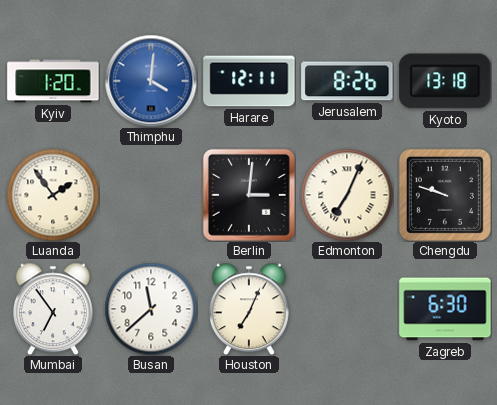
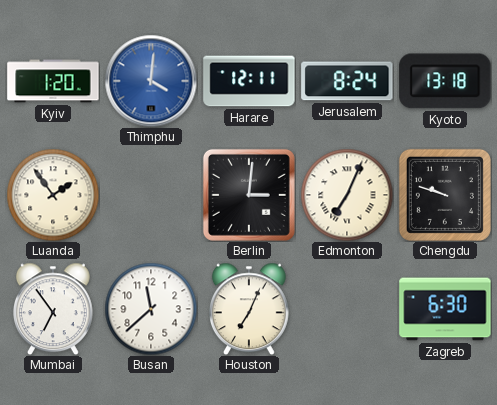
Jerusalem: 8:26 -> 8:24
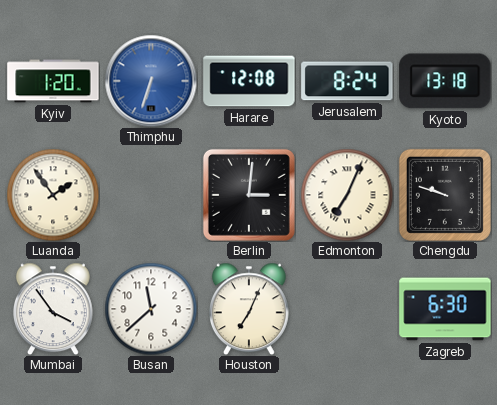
Thimphu: 4:01 -> 6:33
Harare: 12:11 -> 12:08
Mumbai: 6:54 -> 3:54
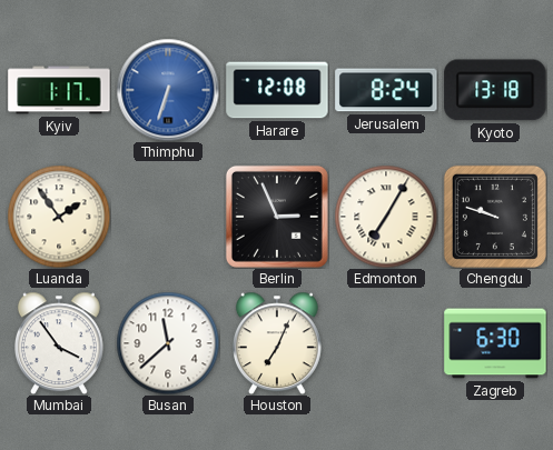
Kyiv: 1:20 -> 1:17
Berlin: 3:01 -> 2:56
Edmonton: 7:04 -> 7:05
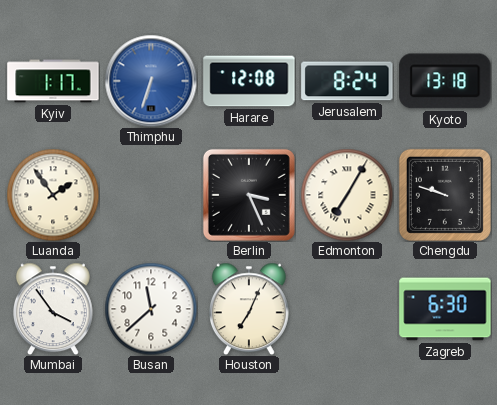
Berlin: 2:56 -> 3:26
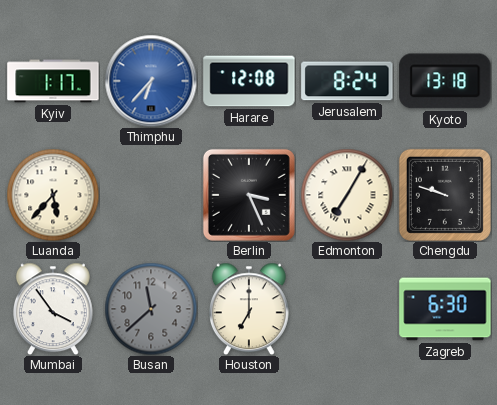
Thimphu: 6:33 -> 6:37
Luanda: 1:54 -> 5:37
Busan dial: white -> grey
Houston: 7:04 -> 7:00
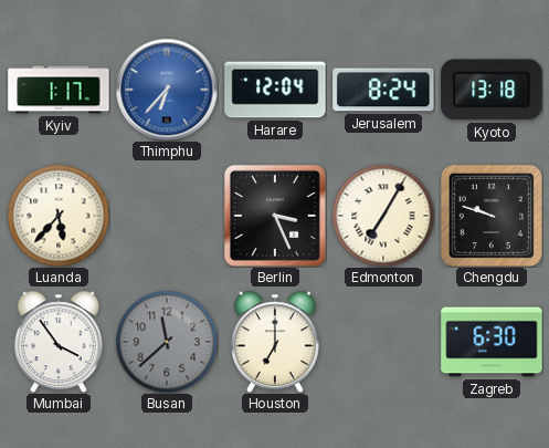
Harare: 12:08 -> 12:04
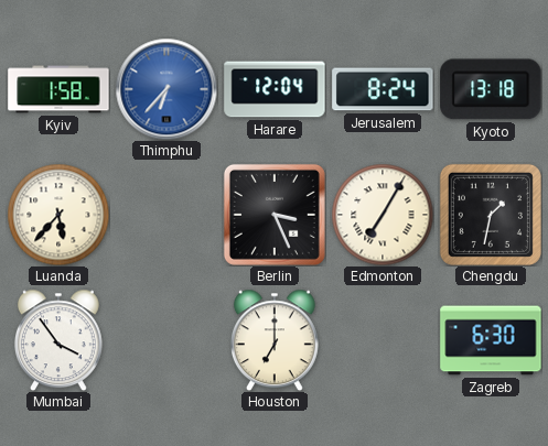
Kyiv: 1:17 -> 1:58
Chengdu: 9:48 -> 1:32
Busan: 11:38 -> none
